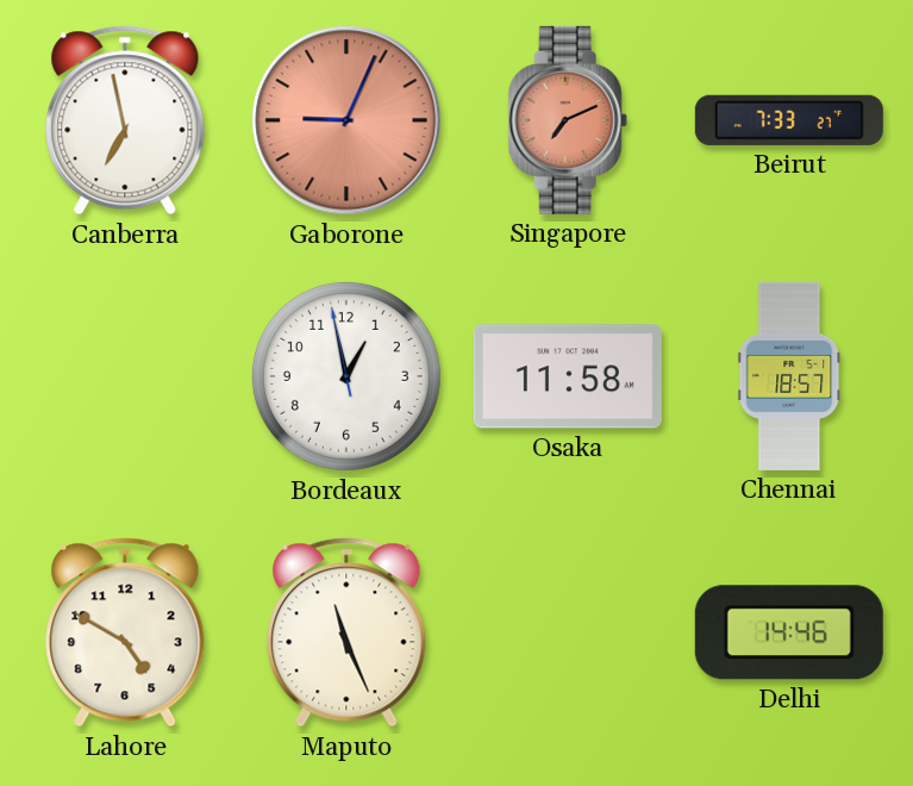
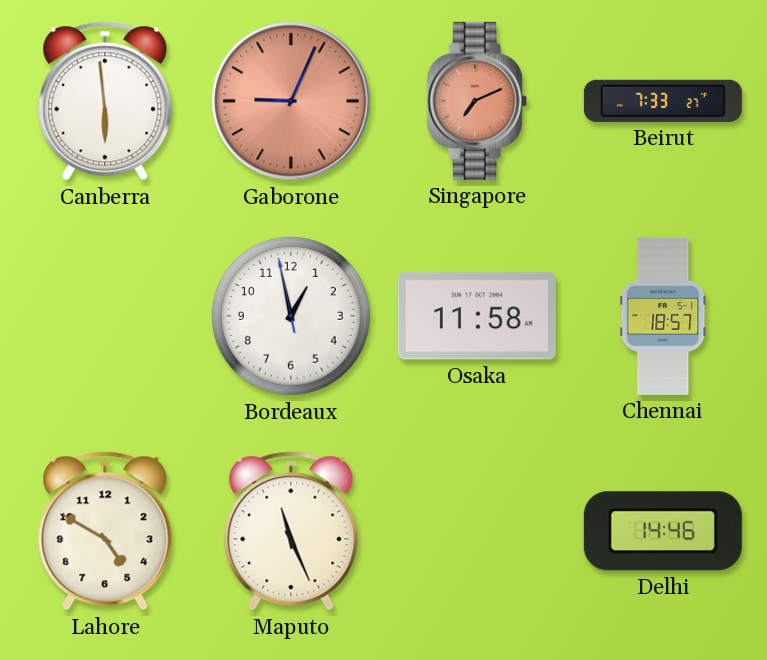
Canberra: 6:58 -> 5:59
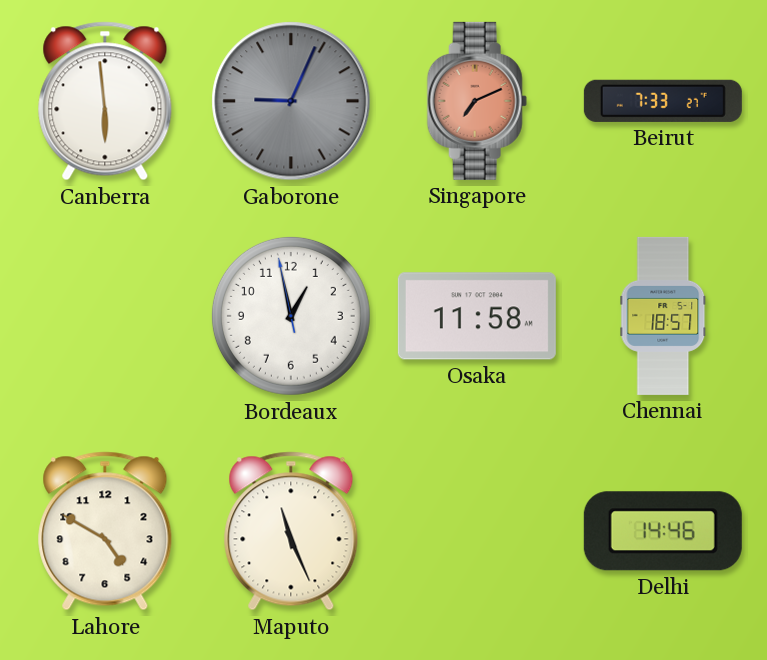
Gaborone dial: salmon -> grey
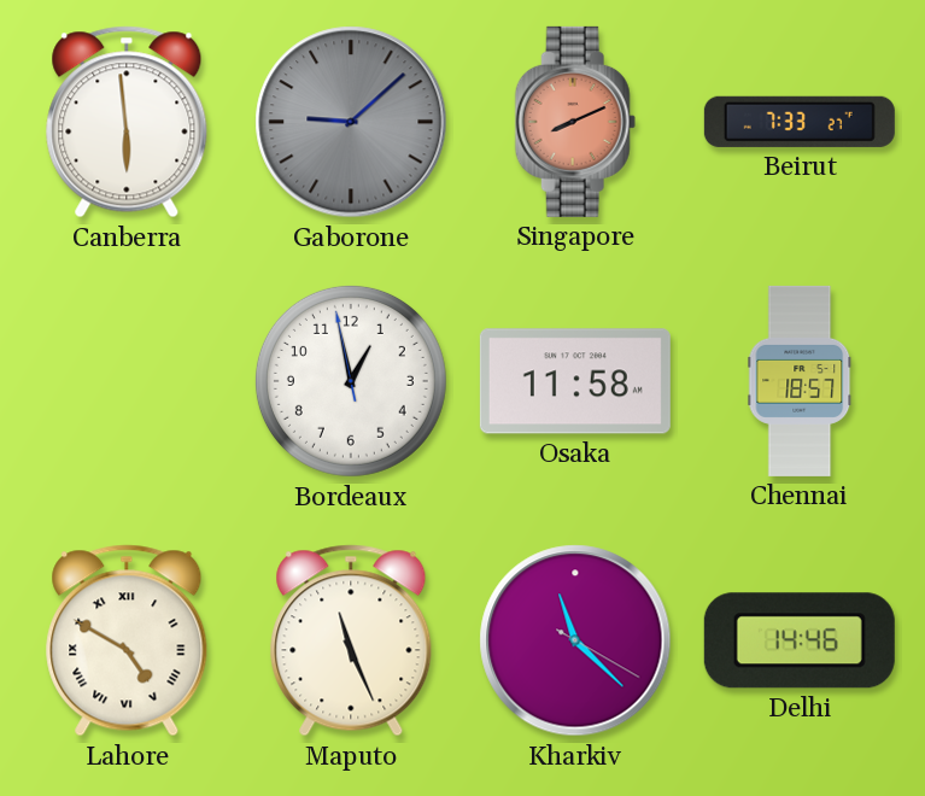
Gaborone: 9:04 -> 9:08
Singapore: 7:11 -> 8:11
Lahore numerals: Arabic -> Roman
Kharkiv: none -> 11:22
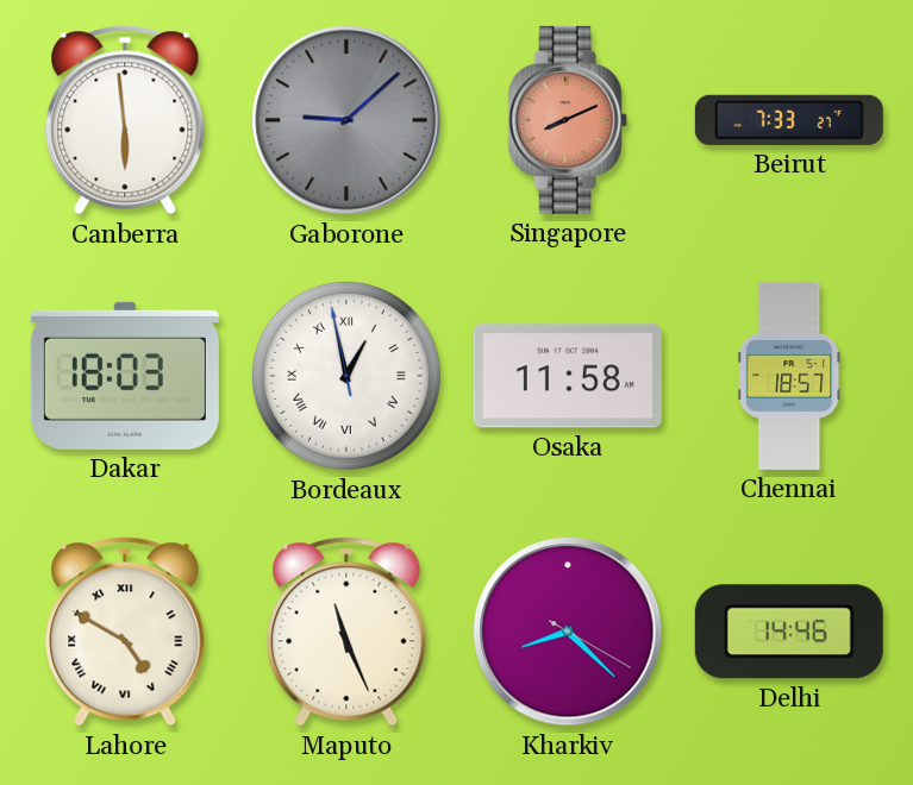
Dakar: none -> 18:03
Bordeaux numerals: Arabic -> Roman
Kharkiv: 11:22 -> 8:22
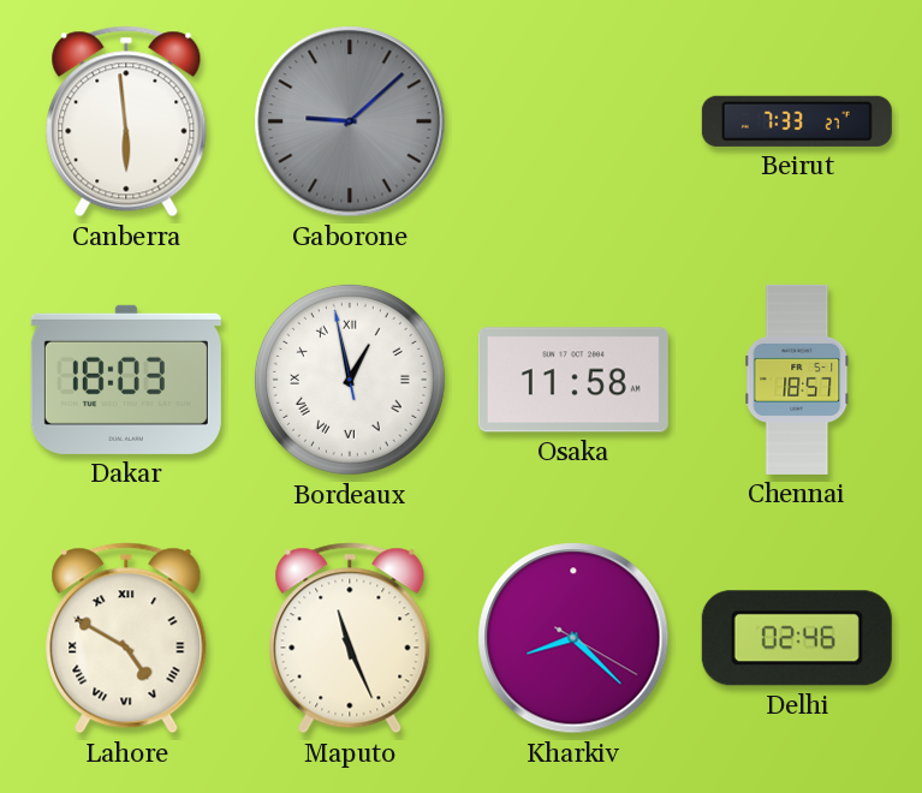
Singapore: 8:11 -> none
Delhi: 14:46 -> 02:46
